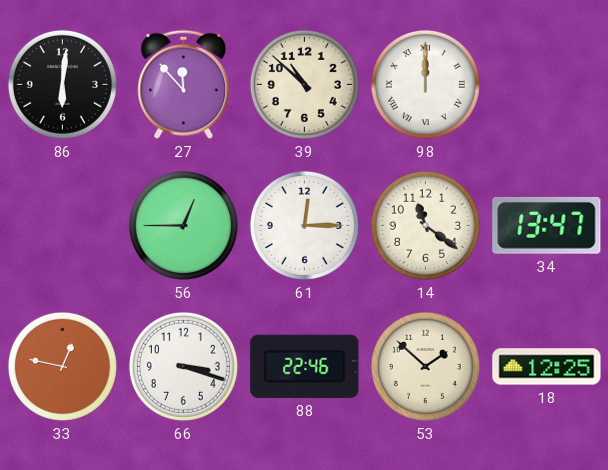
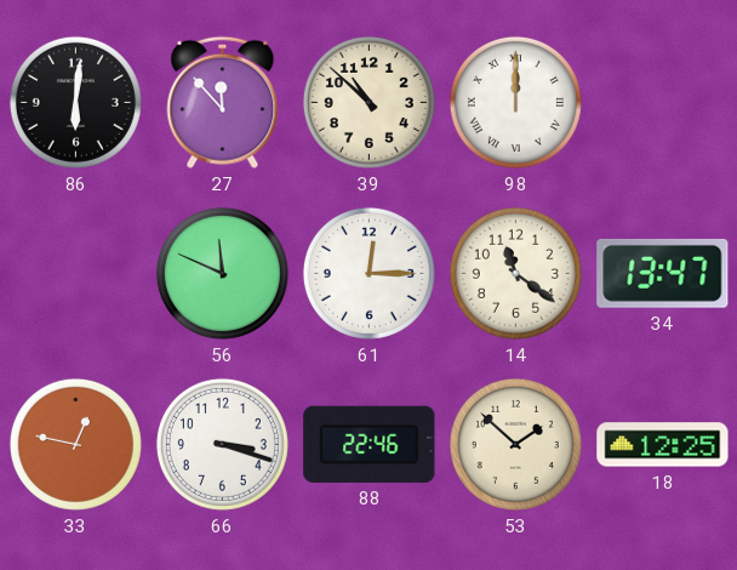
56: 12:45 -> 11:49
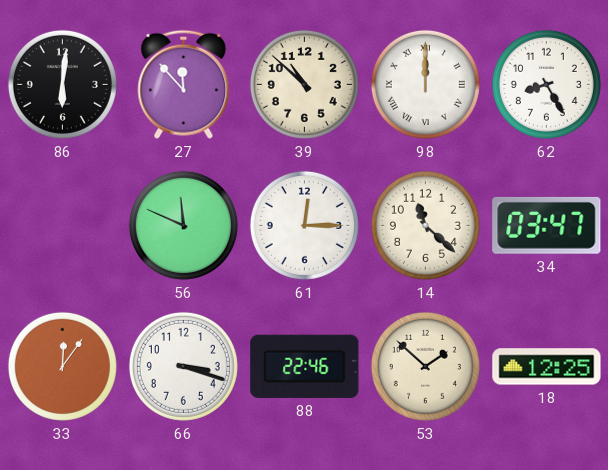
62: none -> 8:25
14: 11:21 -> 11:22
34: 13:47 -> 03:47
33: 12:47 -> 12:06
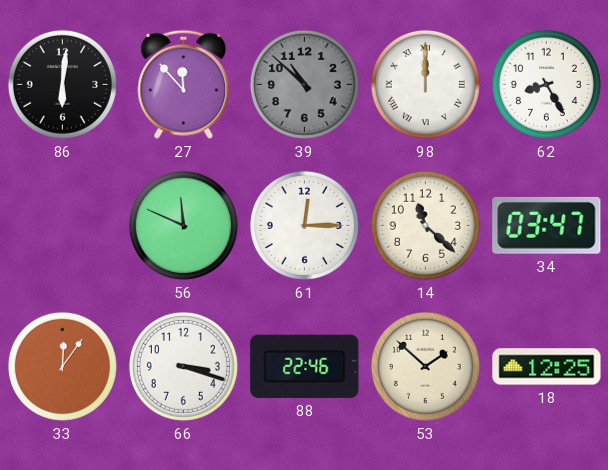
39 dial: cream -> grey
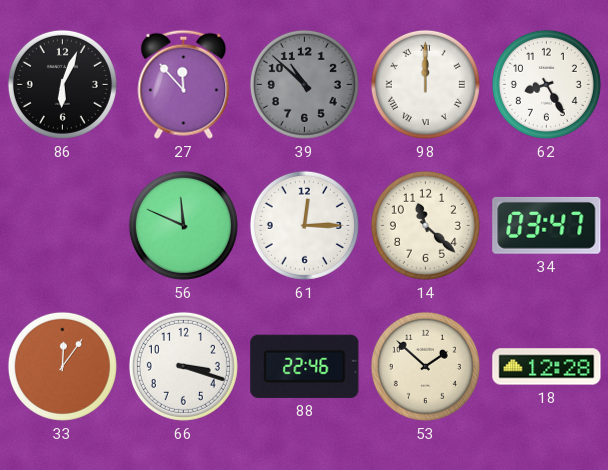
86: 6:01 -> 6:04
18: 12:25 -> 12:28
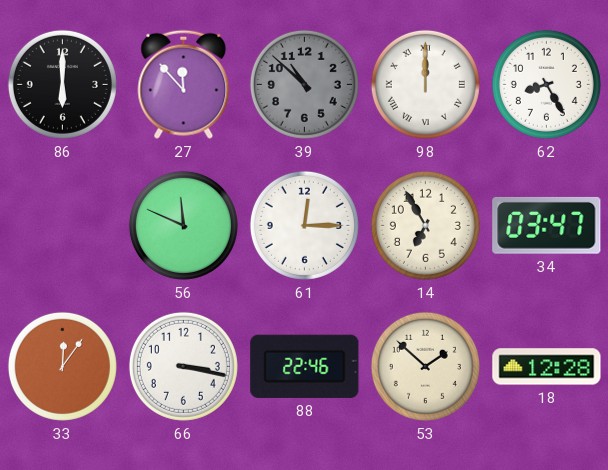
86: 6:04 -> 6:00
14: 11:22 -> 6:55
66: 3:18 -> 3:17
